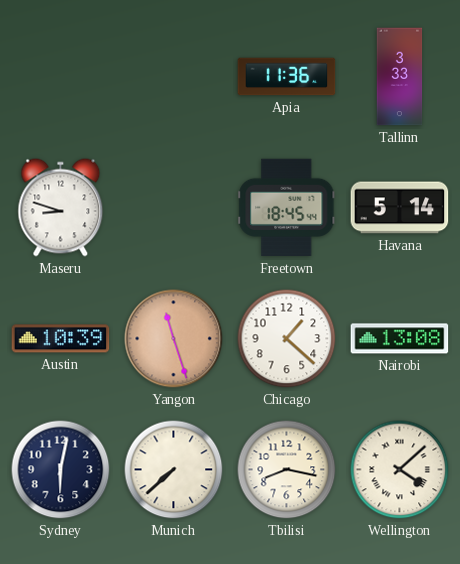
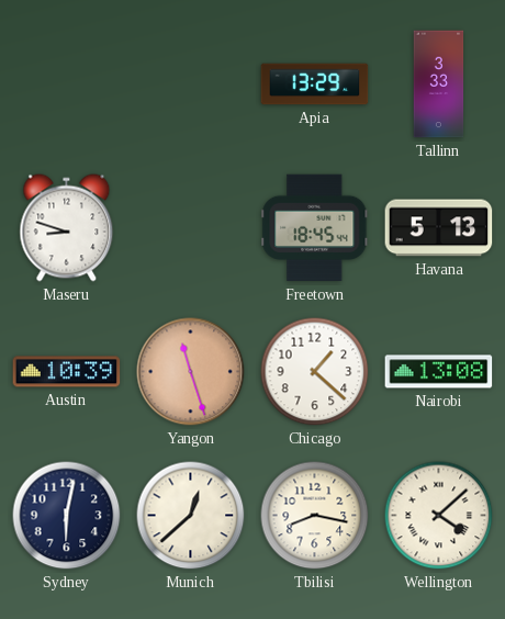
Apia: 11:36 -> 13:29
Havana: 5:14 -> 5:13
Munich: 7:38 -> 12:38
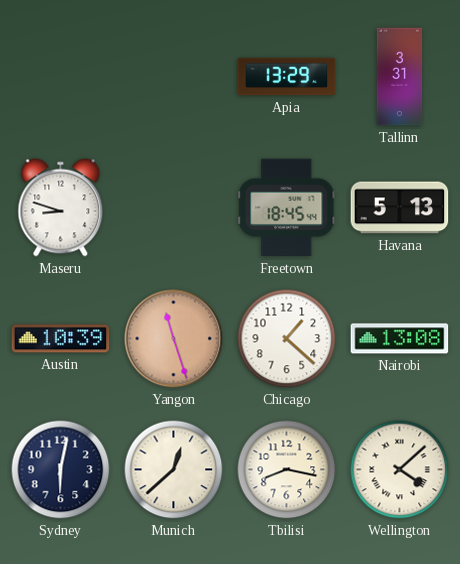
Tallinn: 3:33 -> 3:31
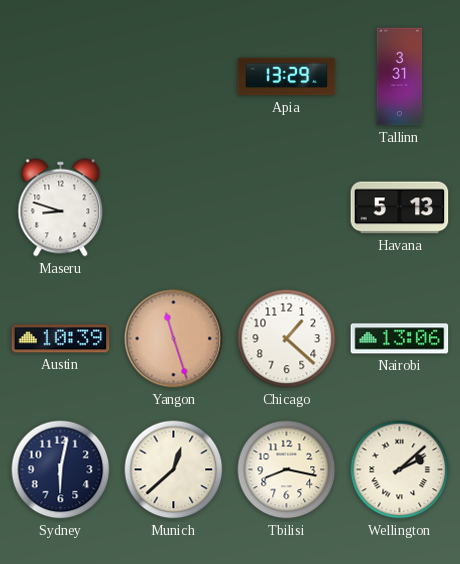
Freetown: 18:45 -> none
Nairobi: 13:08 -> 13:06
Wellington: 4:08 -> 2:08
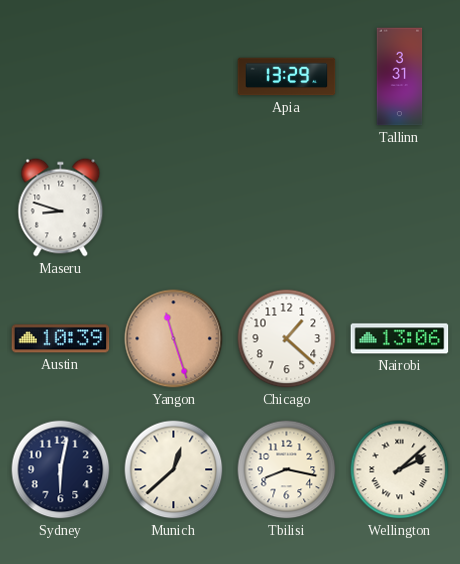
Havana: 5:13 -> none
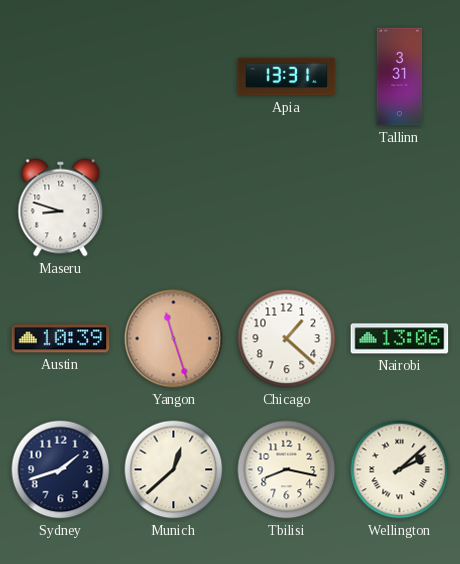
Apia: 13:29 -> 13:31
Sydney: 6:02 -> 1:42
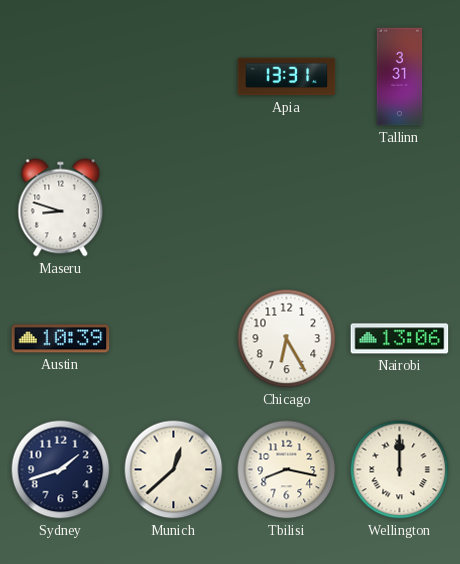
Yangon: 11:27 -> none
Chicago: 1:22 -> 6:25
Wellington: 2:08 -> 12:00
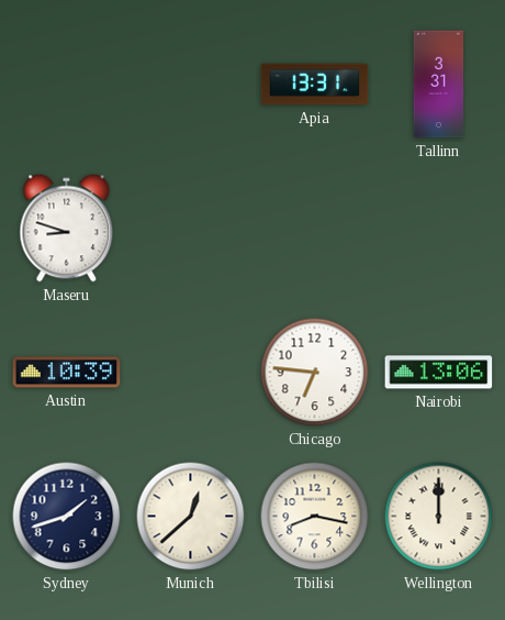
Chicago: 6:25 -> 6:46
